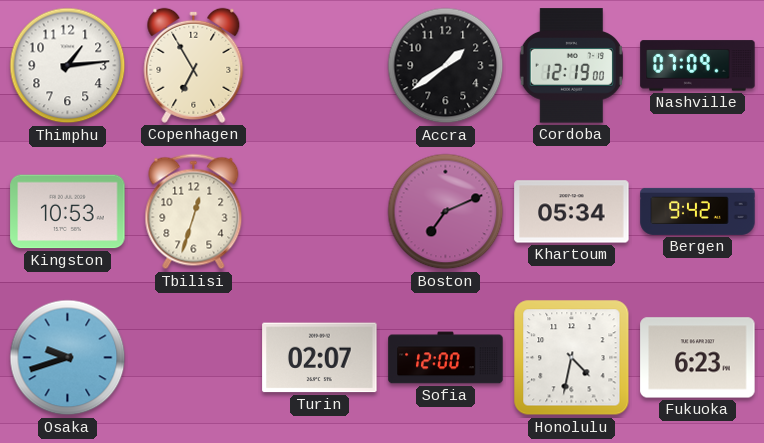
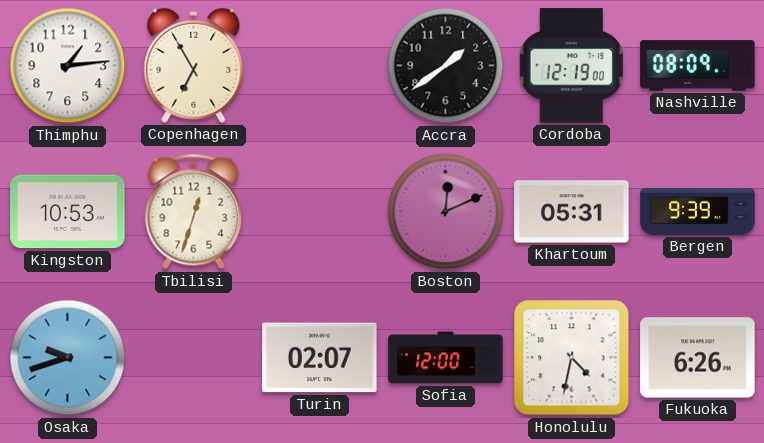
Nashville: 07:09 -> 08:09
Boston: 7:11 -> 12:11
Khartoum: 05:34 -> 05:31
Bergen: 9:42 -> 9:39
Fukuoka: 6:23 -> 6:26
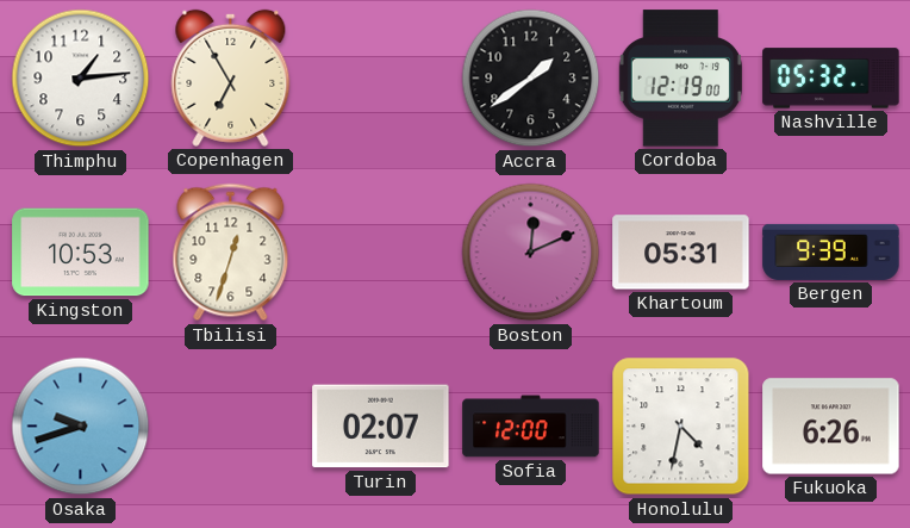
Nashville: 08:09 -> 05:32
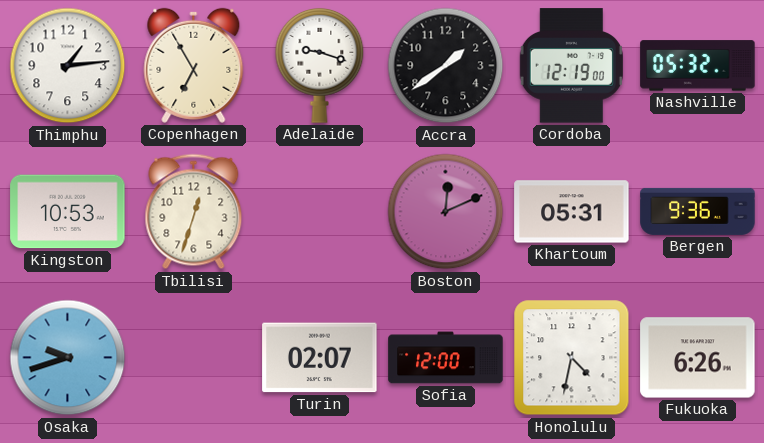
Adelaide: none -> 9:18
Bergen: 9:39 -> 9:36
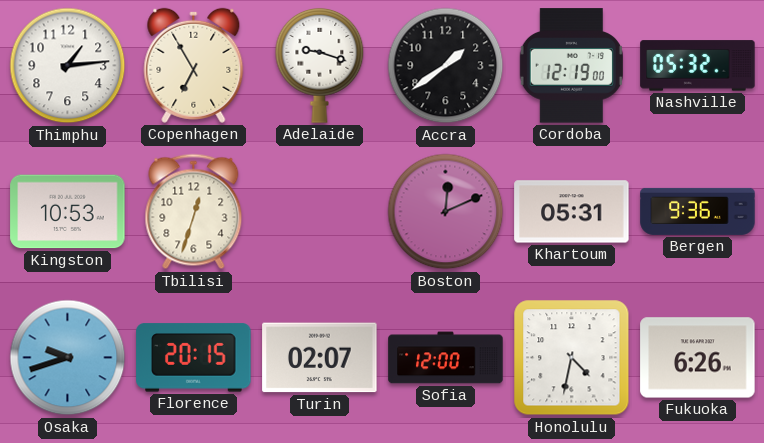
Florence: none -> 20:15
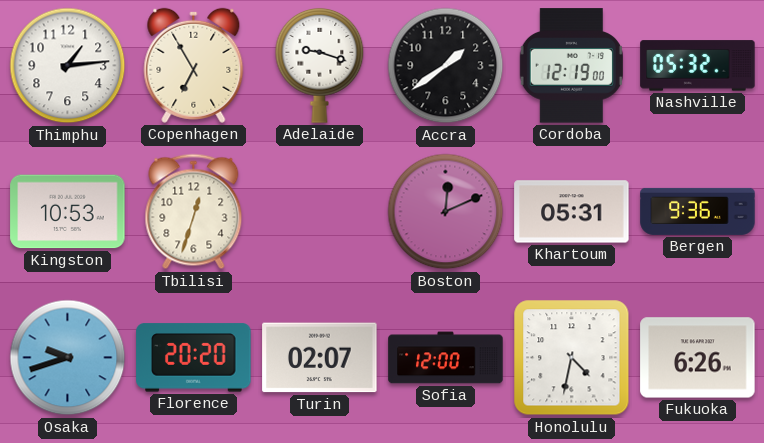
Florence: 20:15 -> 20:20
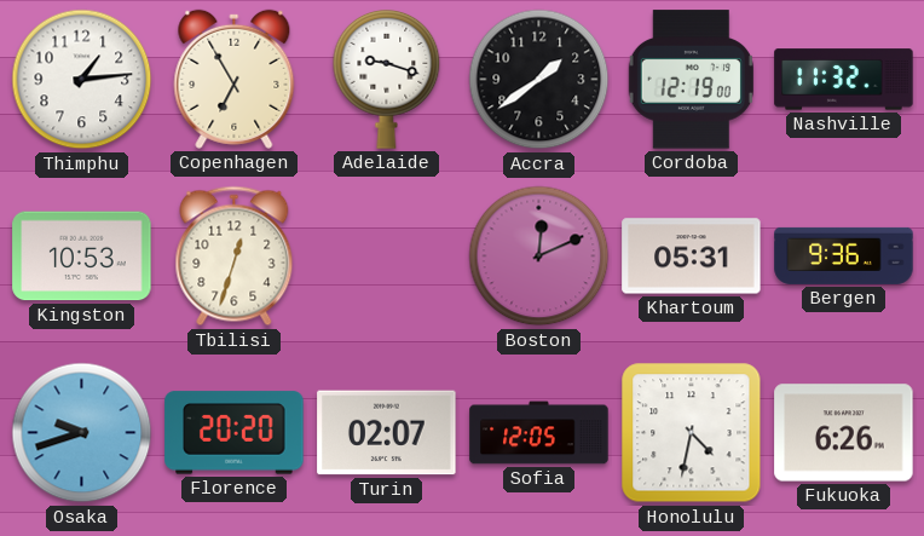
Nashville: 05:32 -> 11:32
Sofia: 12:00 -> 12:05
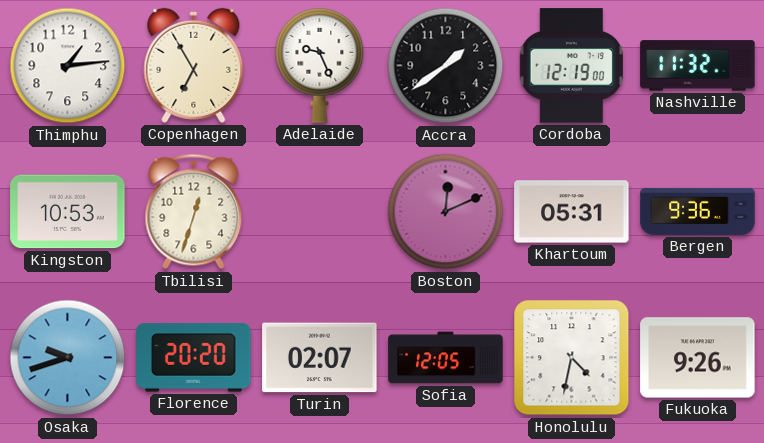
Adelaide: 9:18 -> 9:26
Fukuoka: 6:26 -> 9:26
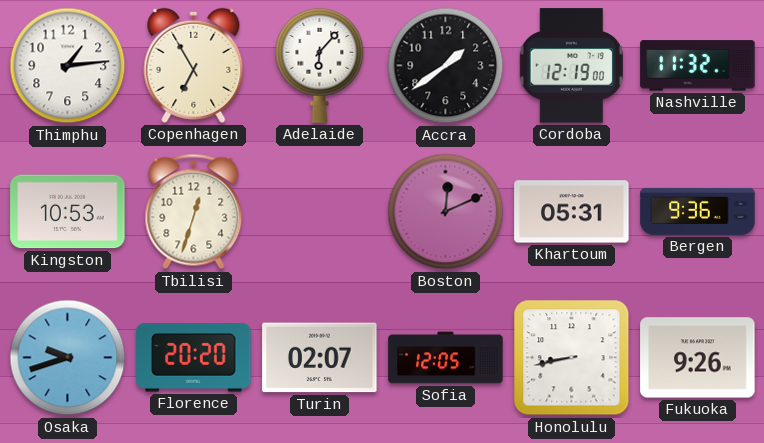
Adelaide: 9:26 -> 6:07
Honolulu: 4:32 -> 8:43
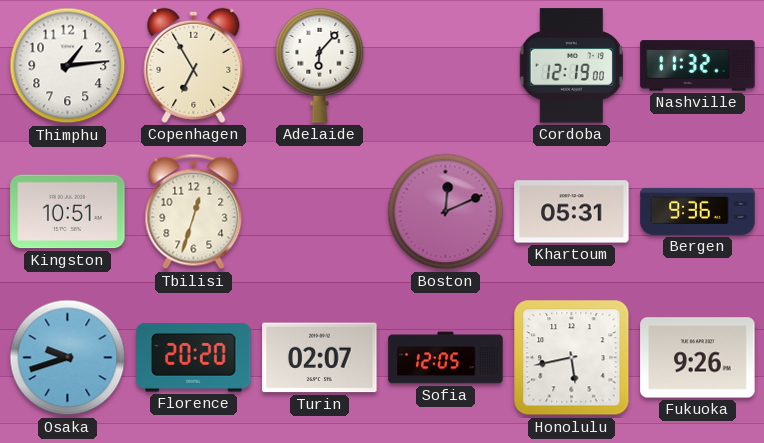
Accra: 1:39 -> none
Kingston: 10:53 -> 10:51
Honolulu: 8:43 -> 5:43
